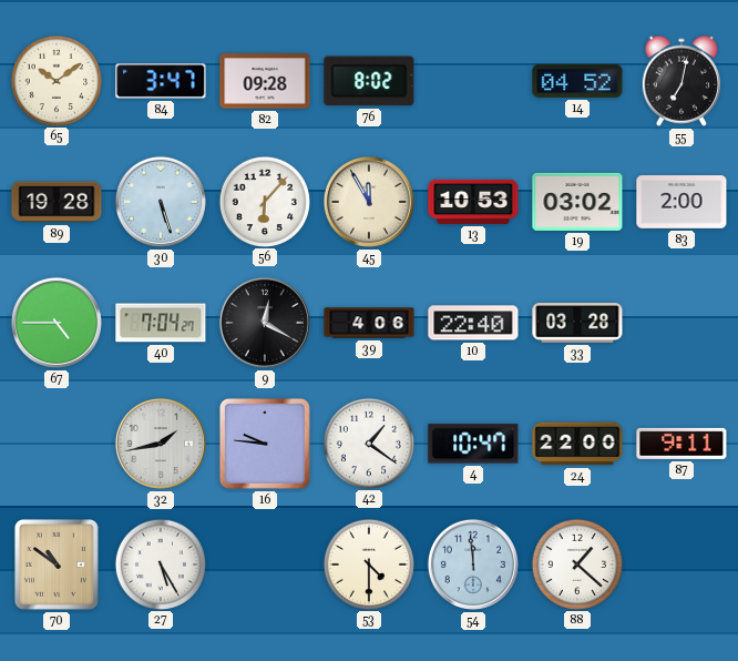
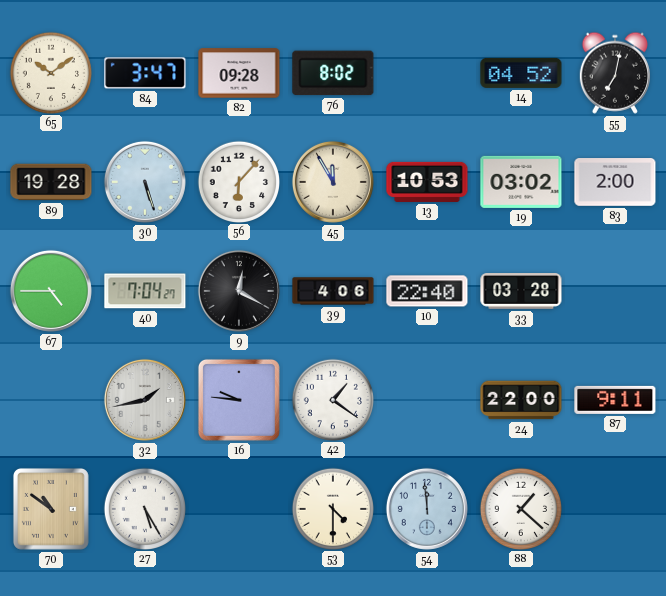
4: 10:47 -> none
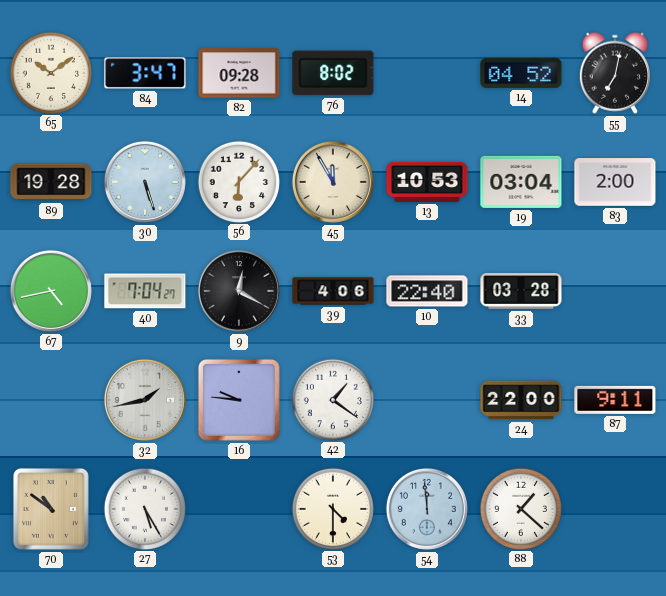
19: 03:02 -> 03:04
67: 4:45 -> 4:43
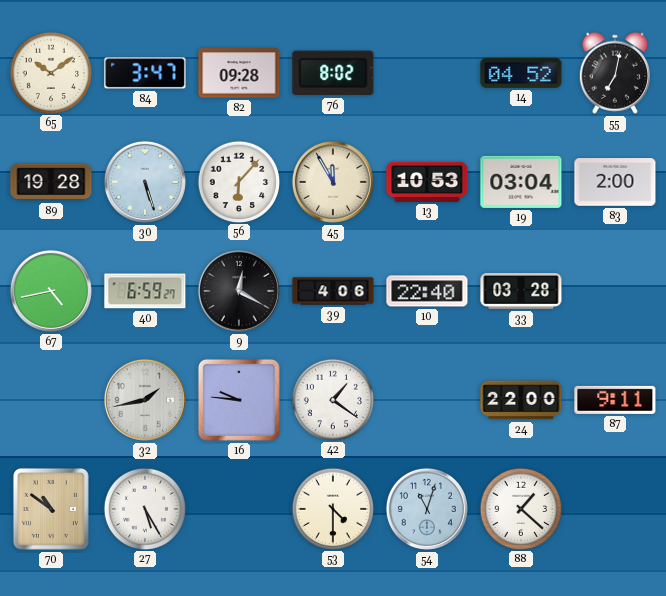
40: 7:04 -> 6:59
54: 11:59 -> 11:03
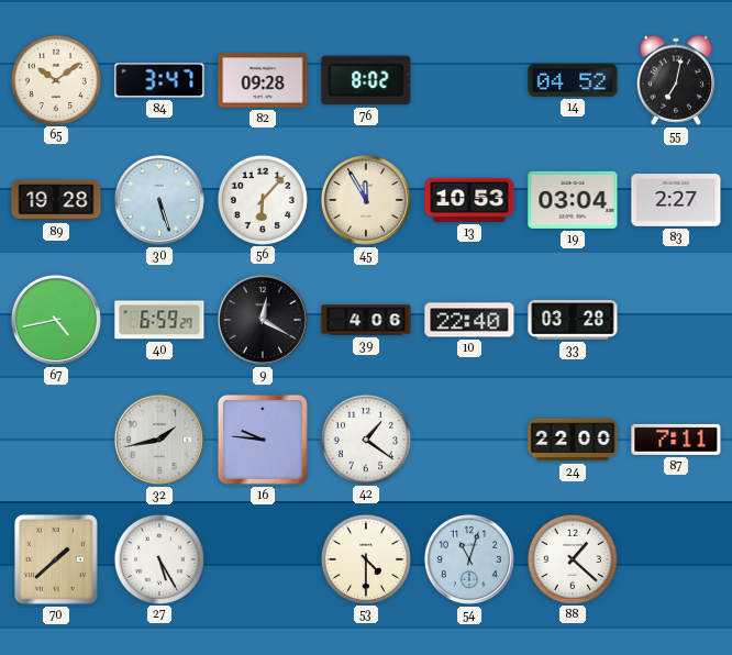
83: 2:00 -> 2:27
87: 9:11 -> 7:11
70: 10:51 -> 1:38
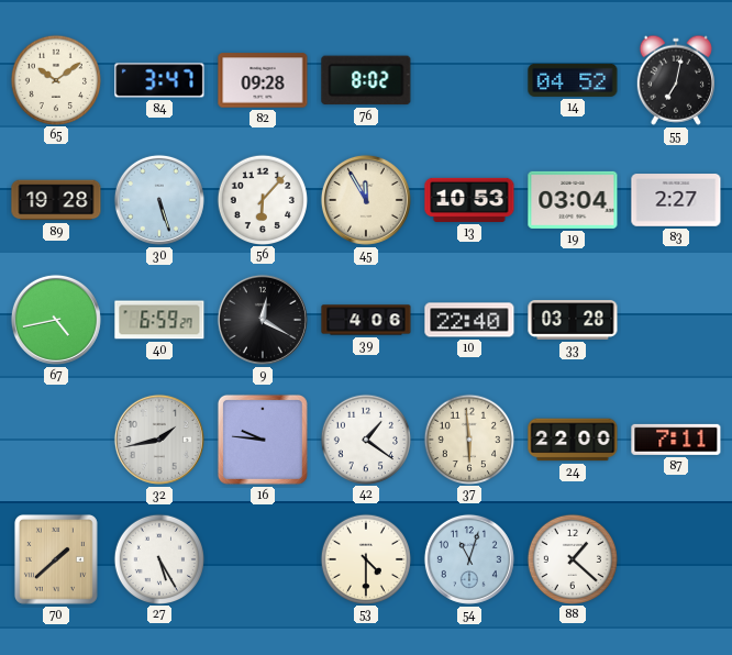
37: none -> 5:59
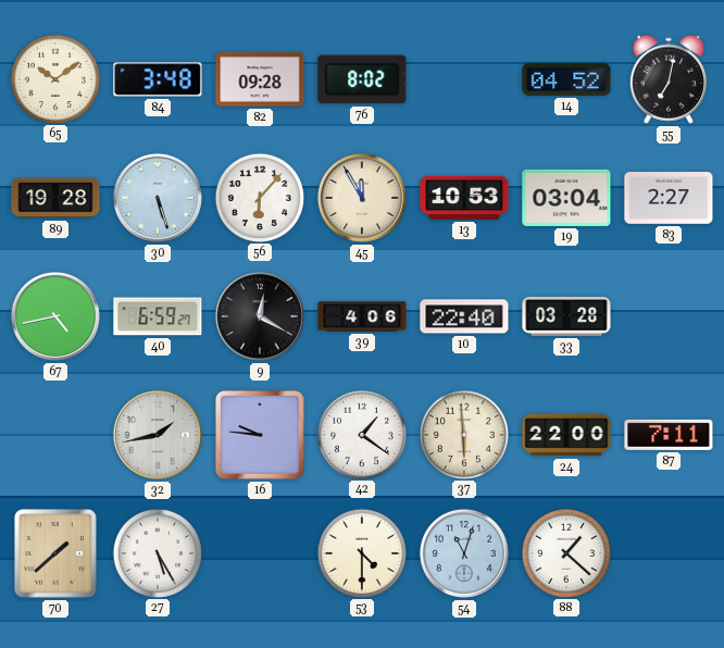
84: 3:47 -> 3:48
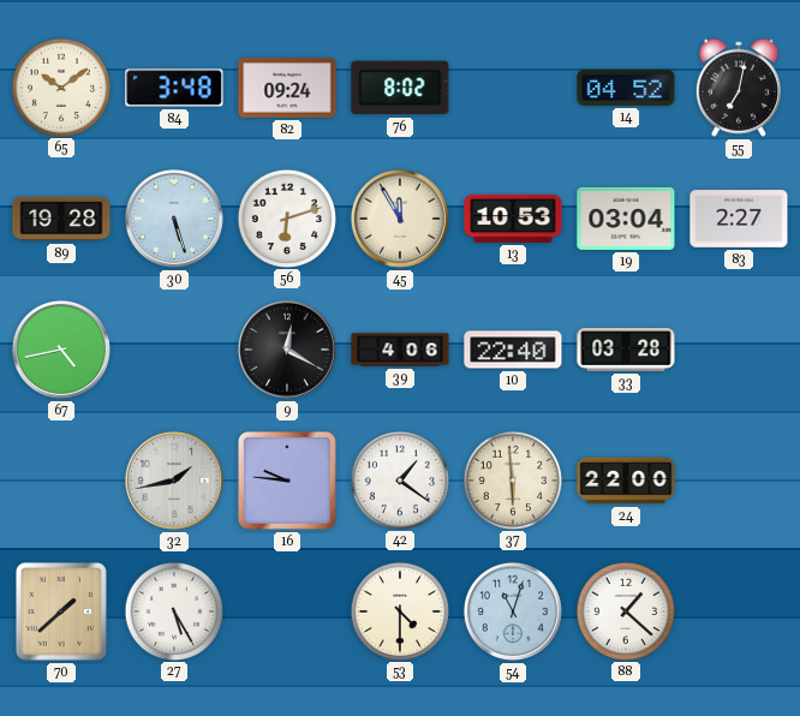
82: 09:28 -> 09:24
56: 6:07 -> 6:12
40: 6:59 -> none
87: 7:11 -> none
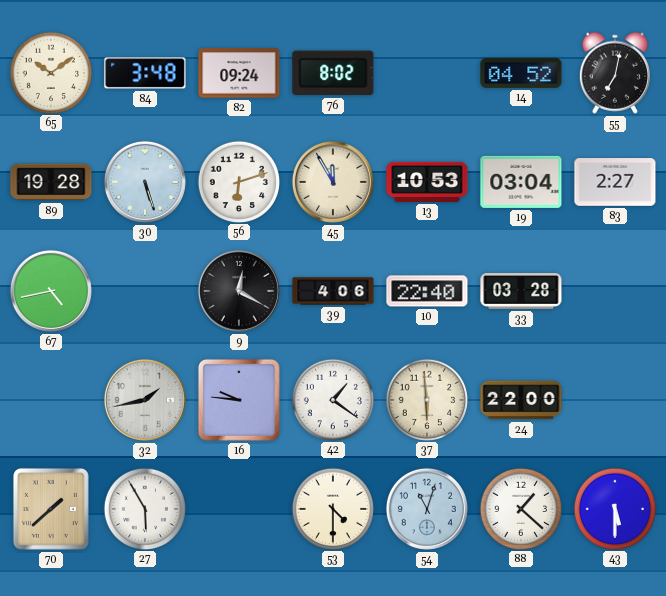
27: 5:25 -> 5:55
43: none -> 5:30
